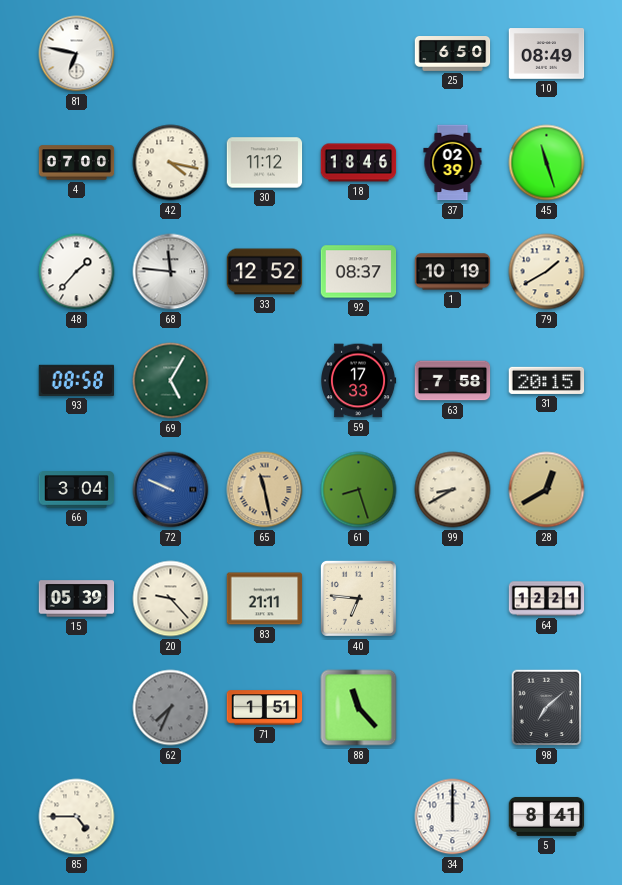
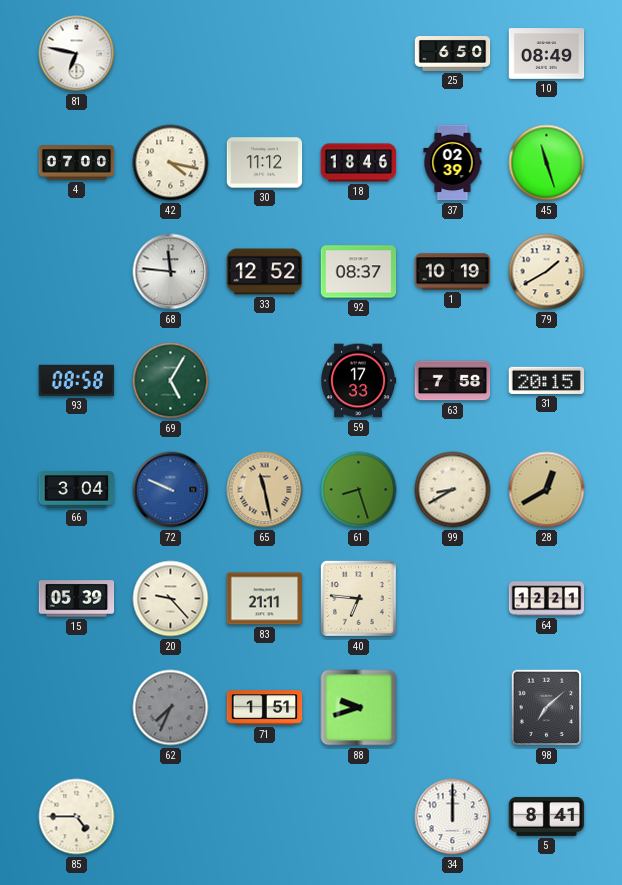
48: 1:37 -> none
88: 11:23 -> 9:42
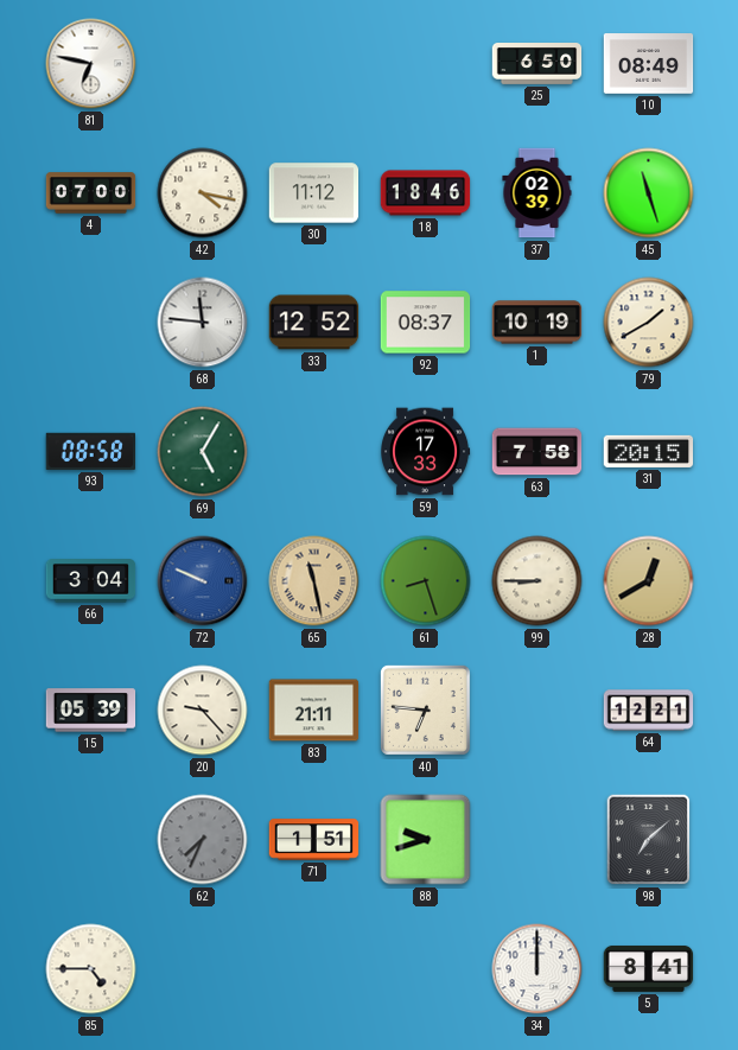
99: 8:40 -> 8:45
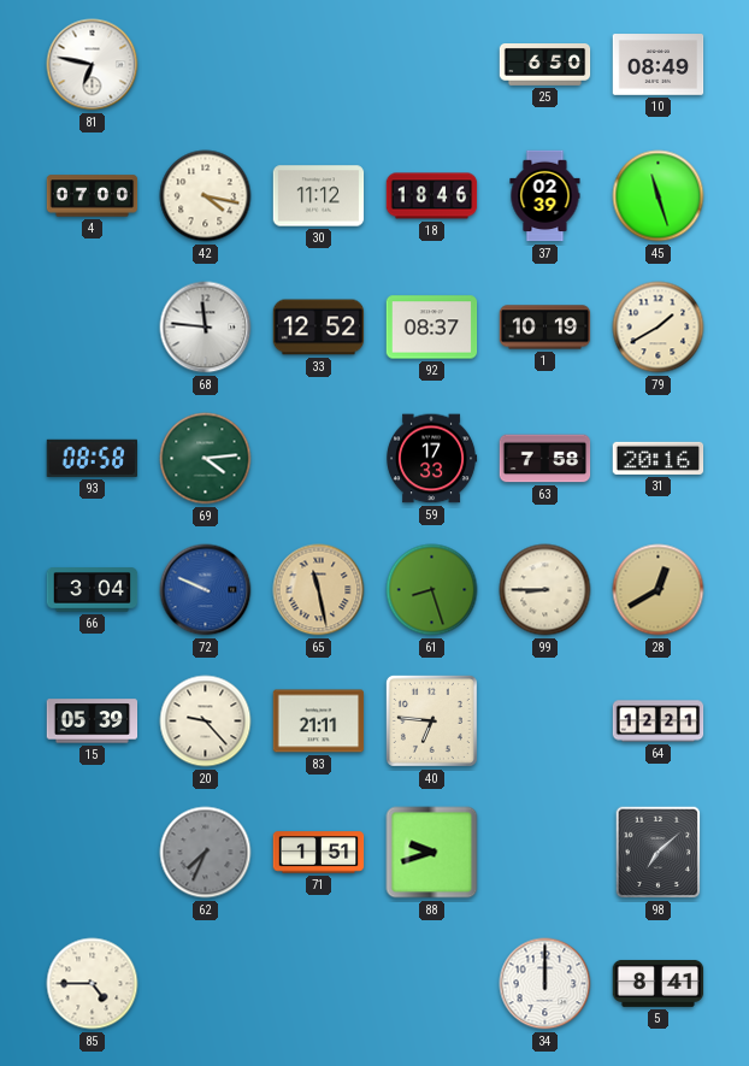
69: 5:05 -> 4:14
31: 20:15 -> 20:16
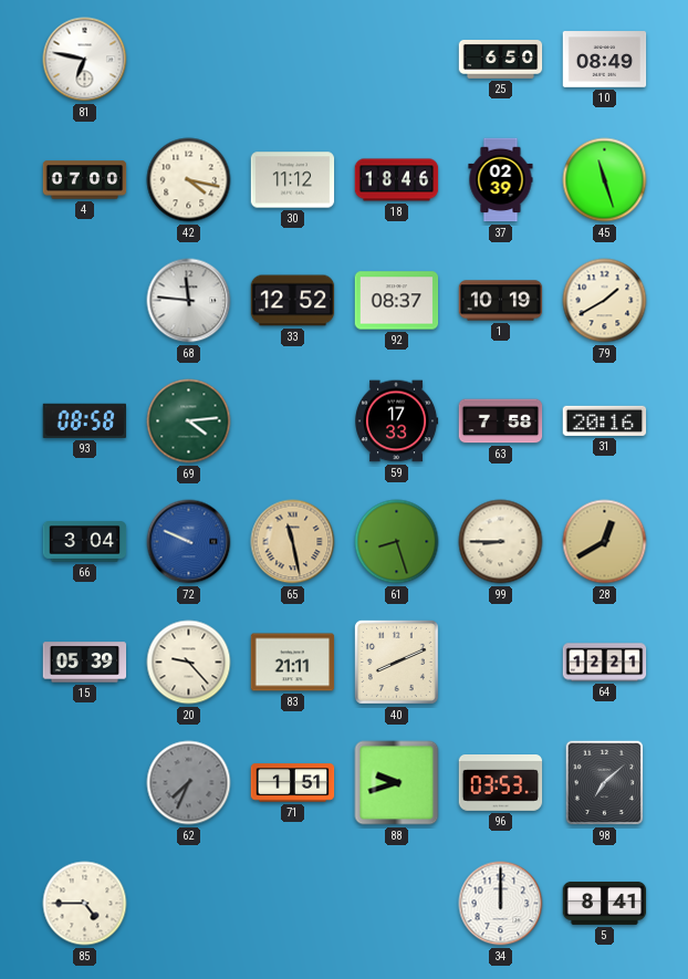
40: 6:46 -> 8:11
96: none -> 03:53
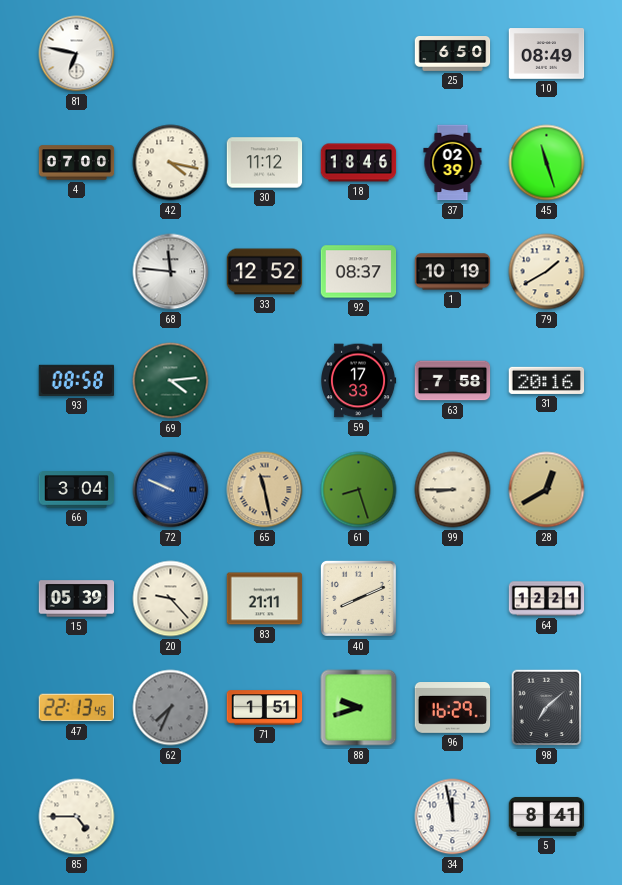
47: none -> 22:13
96: 03:53 -> 16:29
34: 12:00 -> 11:58
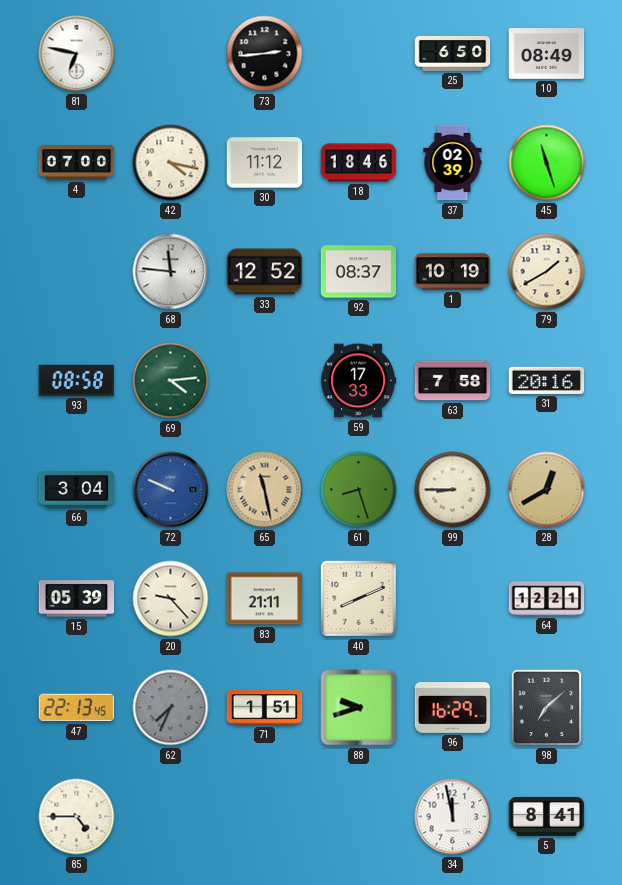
73: none -> 2:44
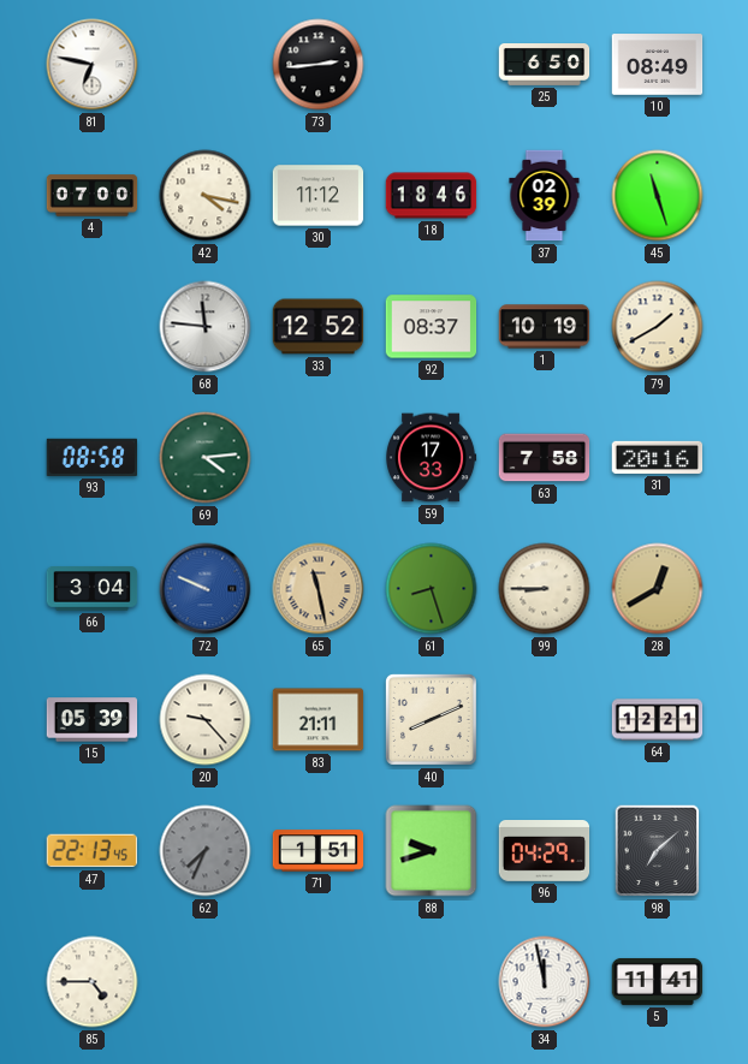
96: 16:29 -> 04:29
5: 8:41 -> 11:41
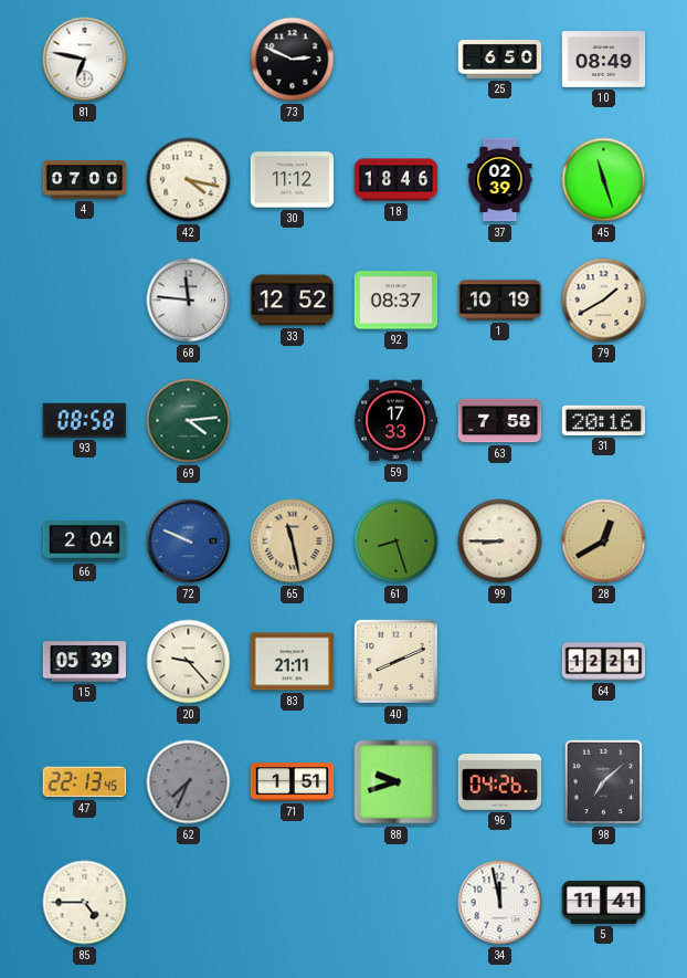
73: 2:44 -> 2:49
66: 3:04 -> 2:04
96: 04:29 -> 04:26
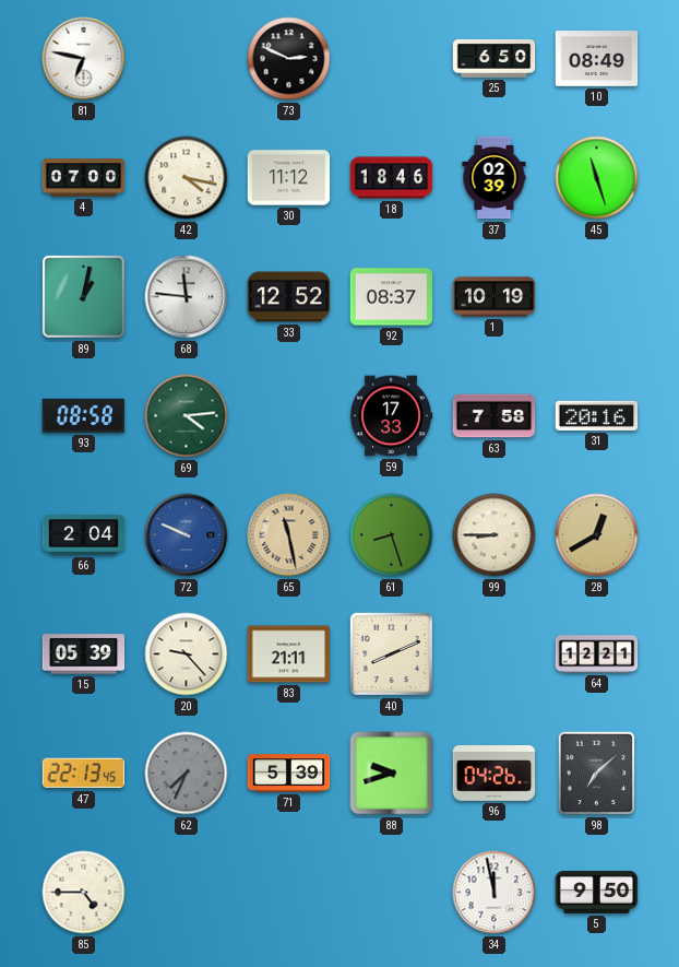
89: none -> 1:02
79: 1:40 -> none
71: 1:51 -> 5:39
5: 11:41 -> 9:50
